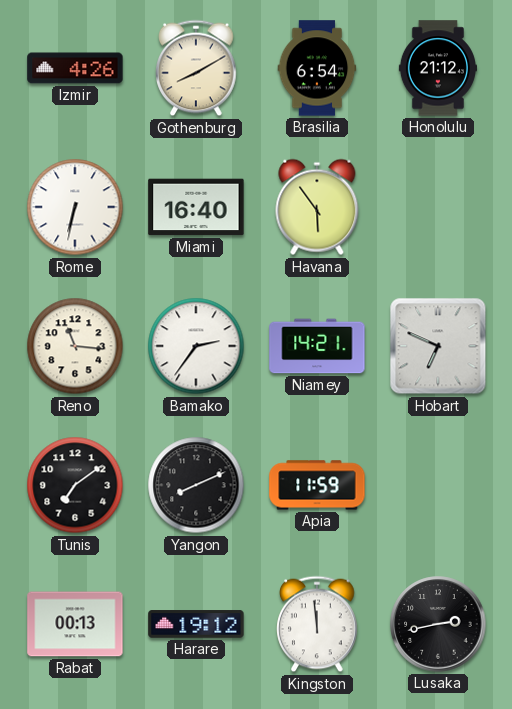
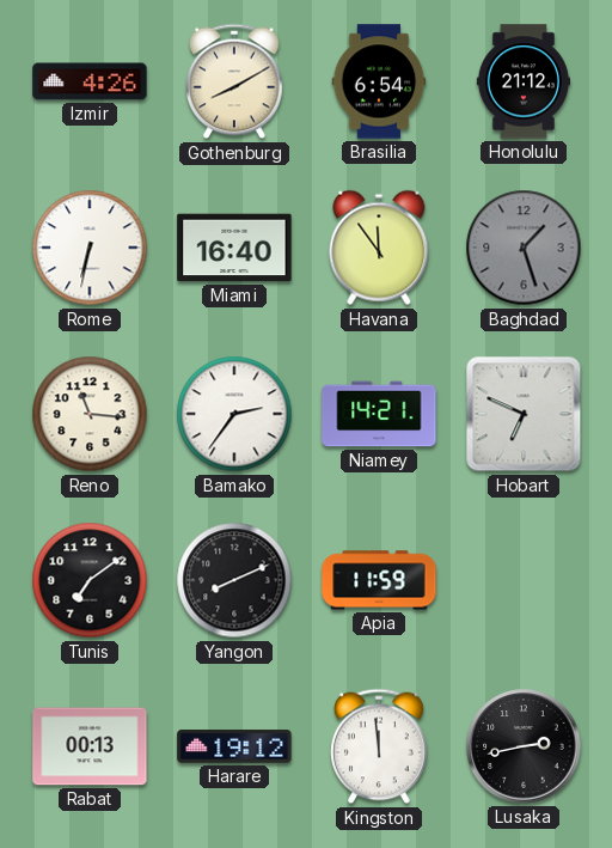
Havana: 5:54 -> 11:54
Baghdad: none -> 1:27
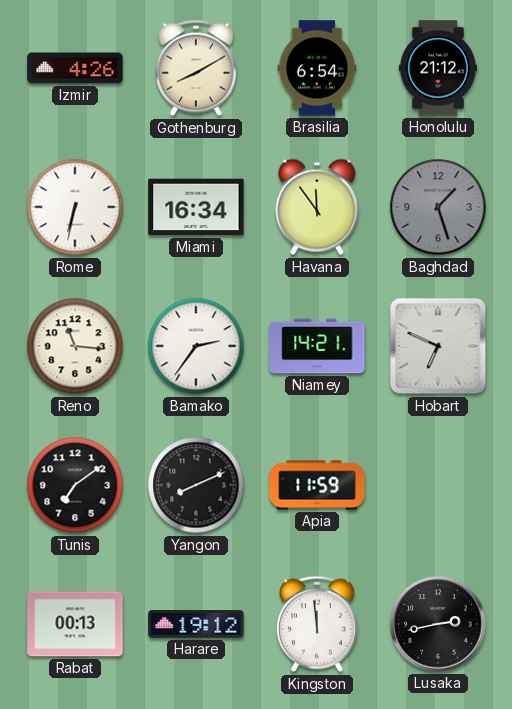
Miami: 16:40 -> 16:34
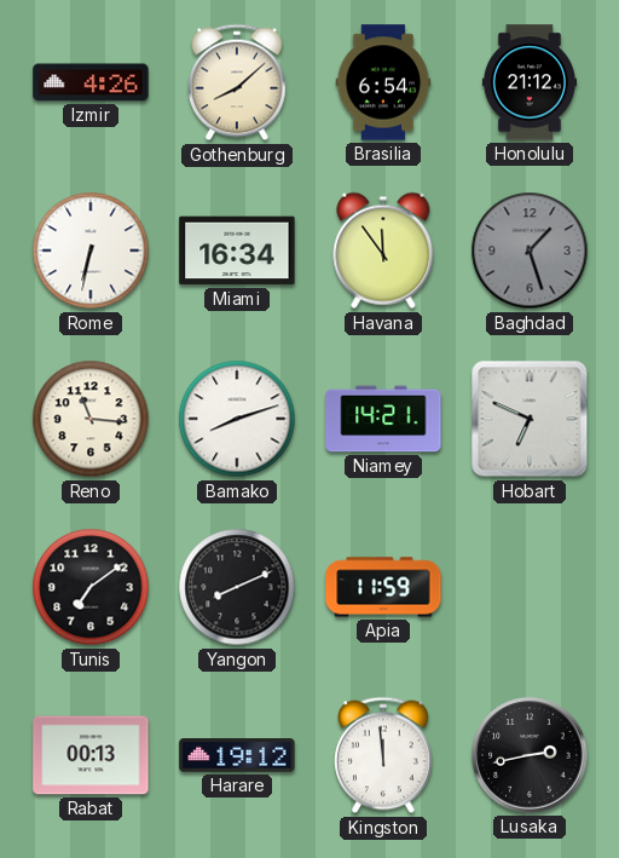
Gothenburg: 8:10 -> 8:08
Bamako: 2:36 -> 8:12
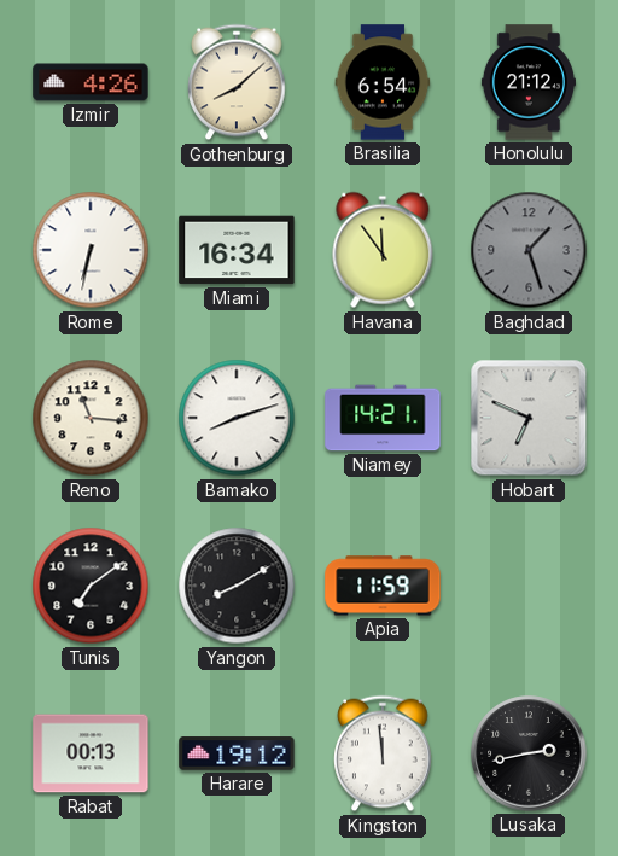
Yangon: 8:11 -> 8:10
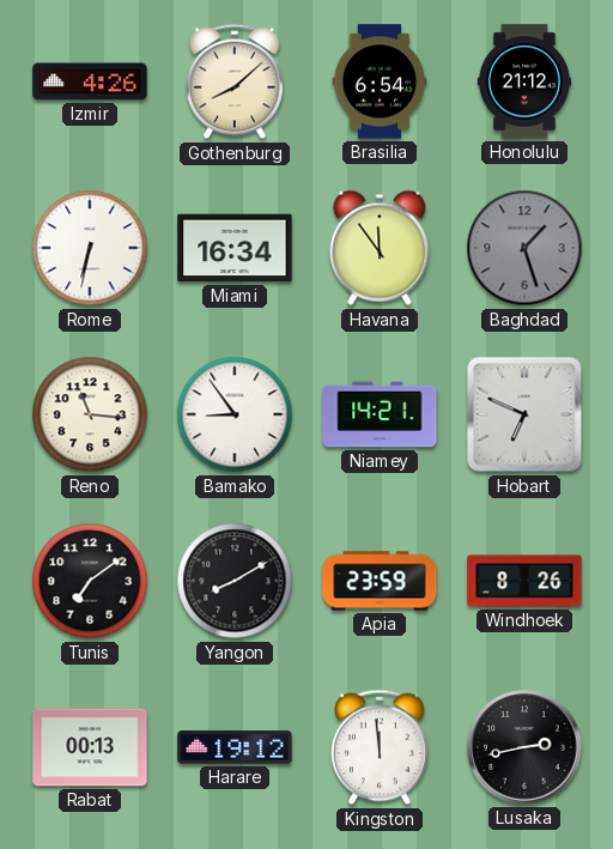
Bamako: 8:12 -> 8:54
Apia: 11:59 -> 23:59
Windhoek: none -> 8:26
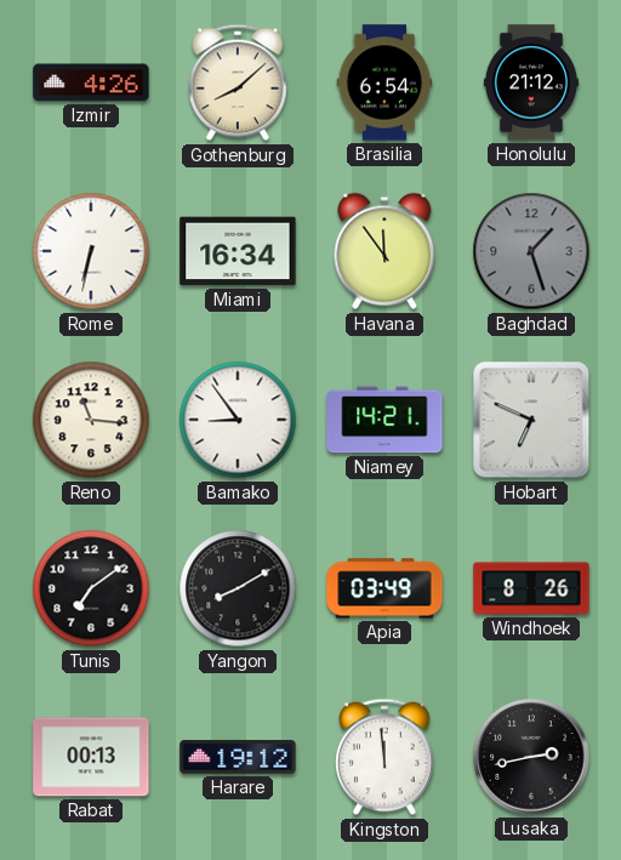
Apia: 23:59 -> 03:49
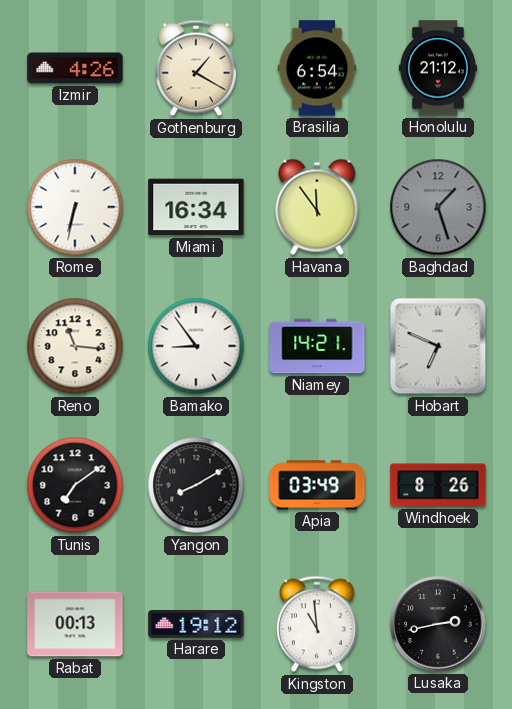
Gothenburg: 8:08 -> 1:20
Kingston: 11:59 -> 10:59
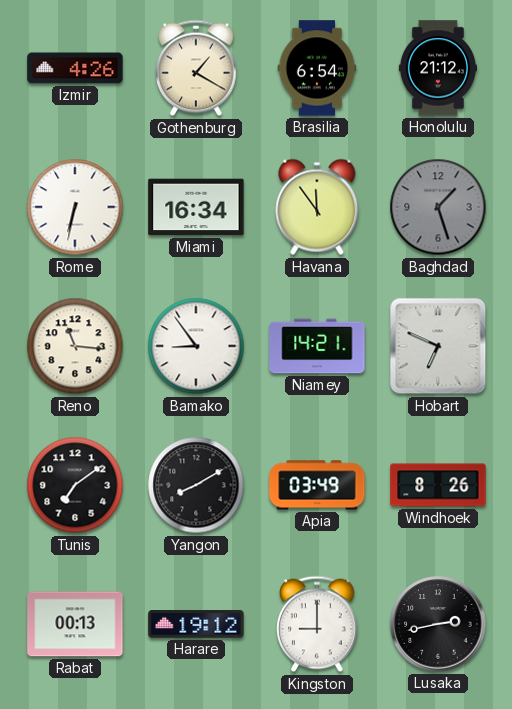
Kingston: 10:59 -> 9:00
